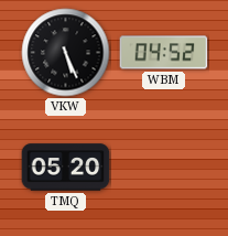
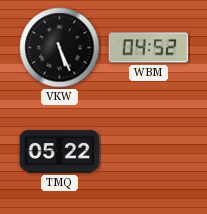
TMQ: 05:20 -> 05:22
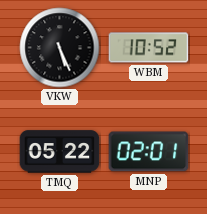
WBM: 04:52 -> 10:52
MNP: none -> 02:01
